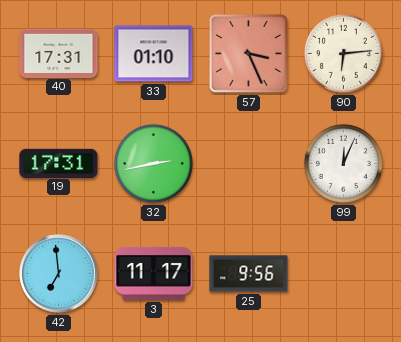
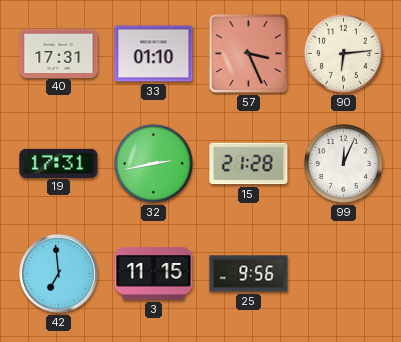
15: none -> 21:28
3: 11:17 -> 11:15
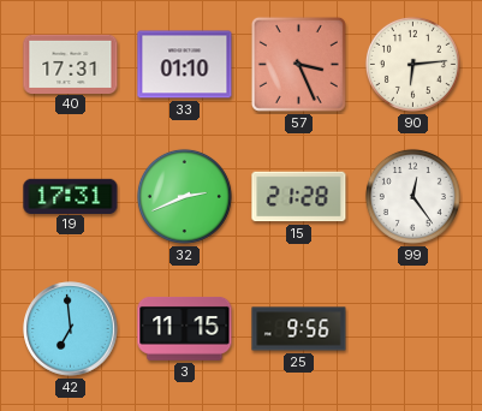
32: 2:43 -> 2:41
99: 12:04 -> 12:24
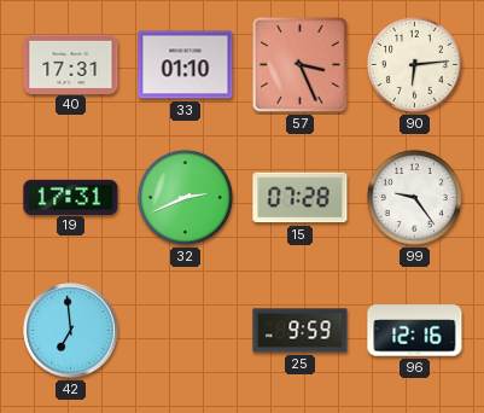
15: 21:28 -> 07:28
99: 12:24 -> 9:24
3: 11:15 -> none
25: 9:56 -> 9:59
96: none -> 12:16
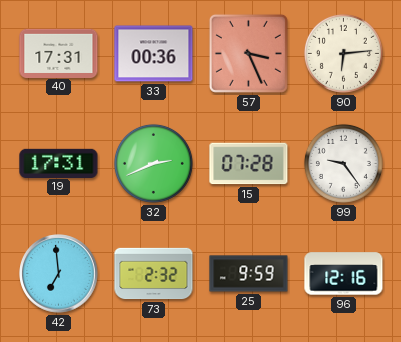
33: 01:10 -> 00:36
73: none -> 2:32
